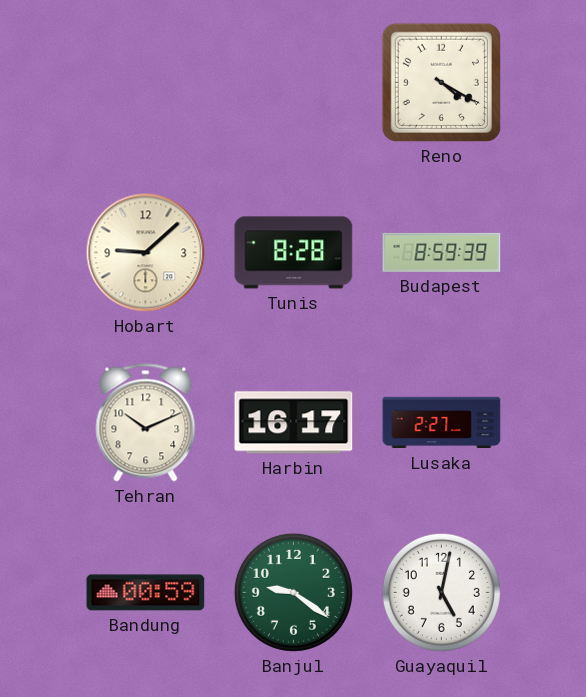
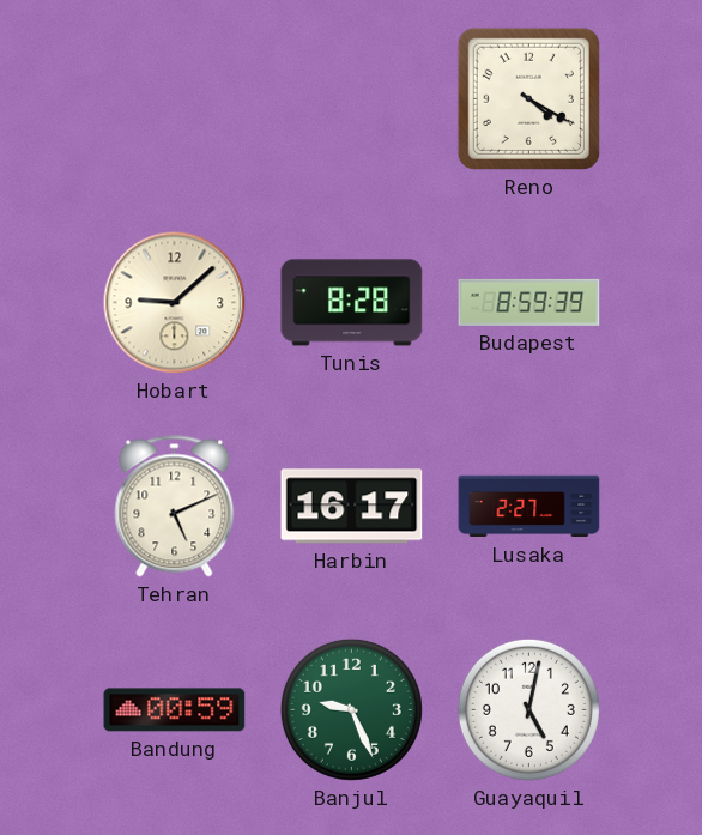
Tehran: 10:11 -> 5:11
Banjul: 9:21 -> 9:26
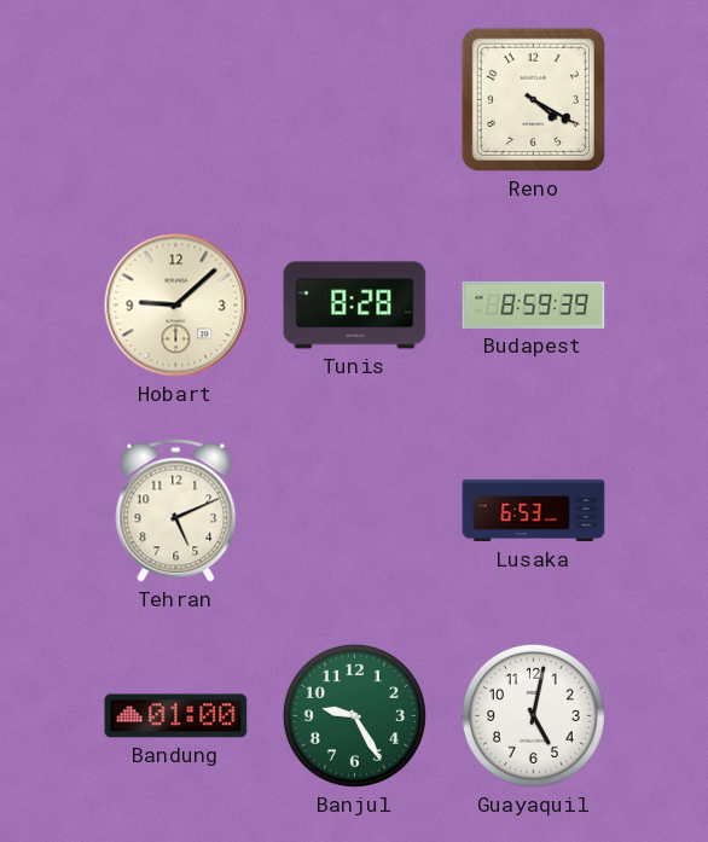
Harbin: 16:17 -> none
Lusaka: 2:27 -> 6:53
Bandung: 00:59 -> 01:00
Banjul: 9:26 -> 9:25
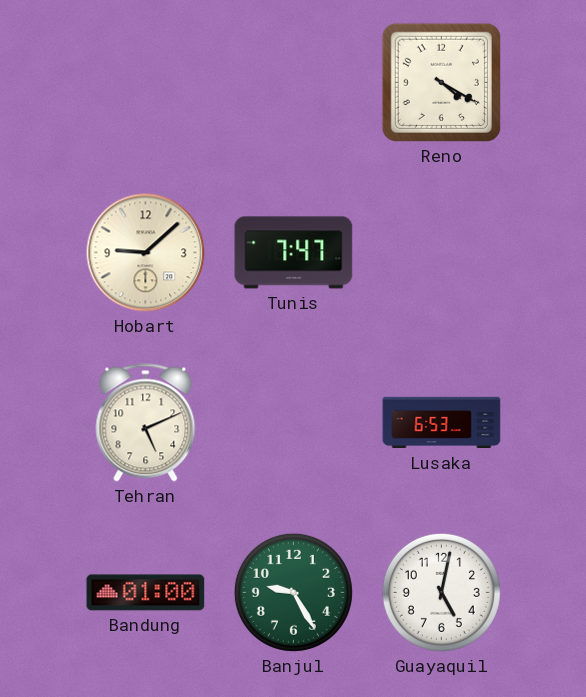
Tunis: 8:28 -> 7:47
Budapest: 8:59 -> none
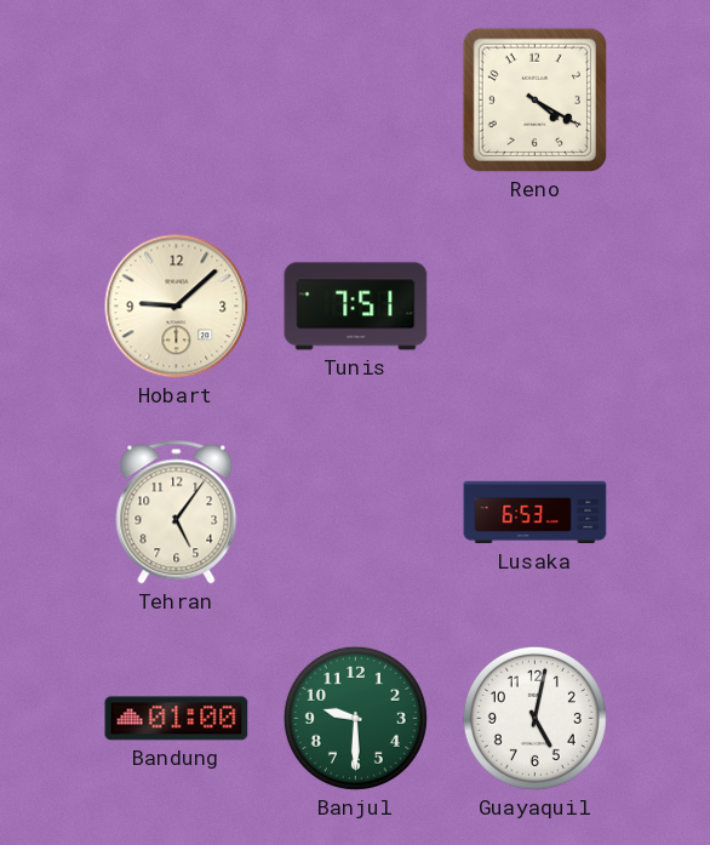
Tunis: 7:47 -> 7:51
Tehran: 5:11 -> 5:06
Banjul: 9:25 -> 9:30
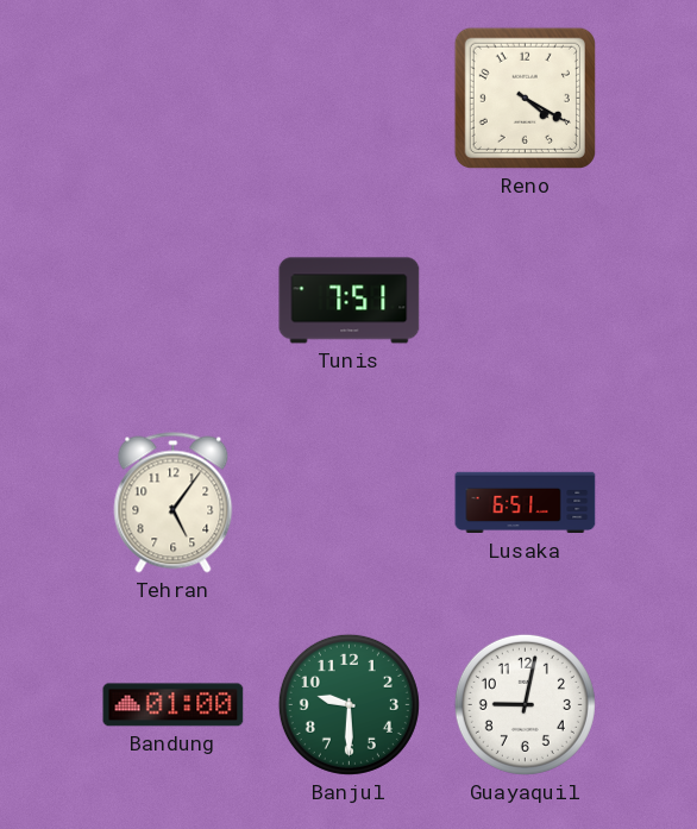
Hobart: 9:08 -> none
Lusaka: 6:53 -> 6:51
Guayaquil: 5:02 -> 9:02
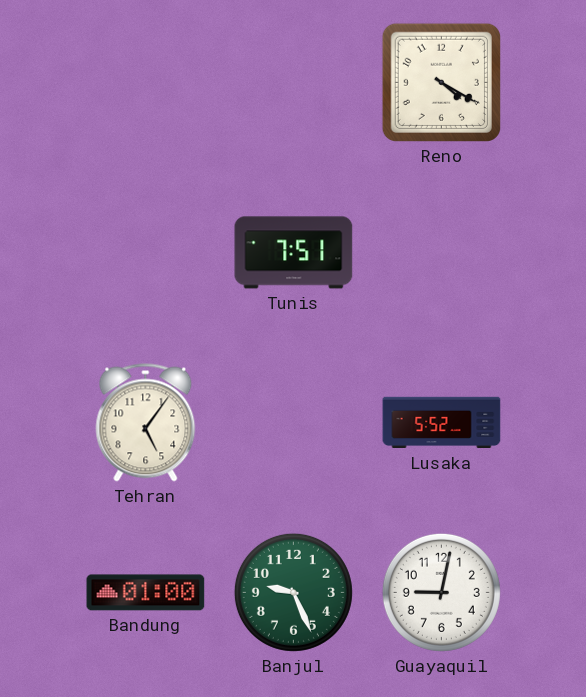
Lusaka: 6:51 -> 5:52
Banjul: 9:30 -> 9:26
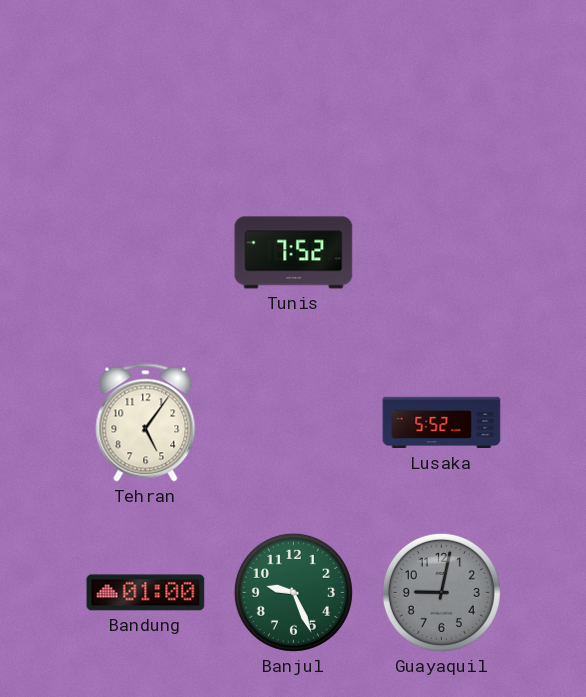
Reno: 4:20 -> none
Tunis: 7:51 -> 7:52
Guayaquil dial: white -> grey
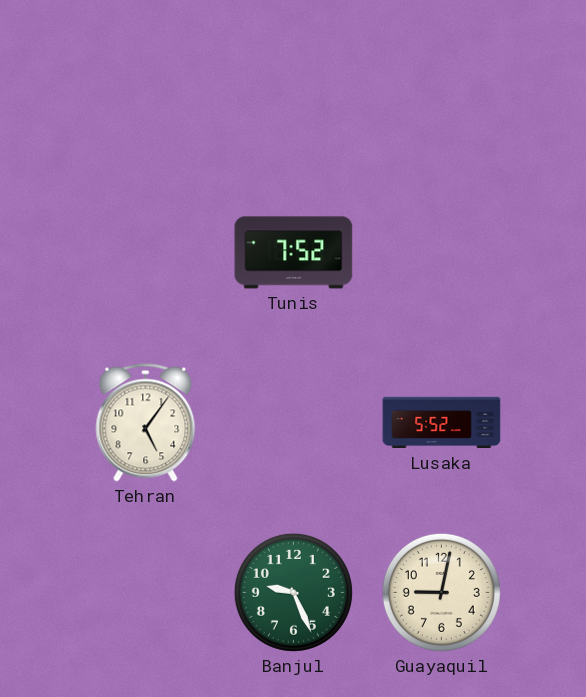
Bandung: 01:00 -> none
Guayaquil dial: grey -> cream
